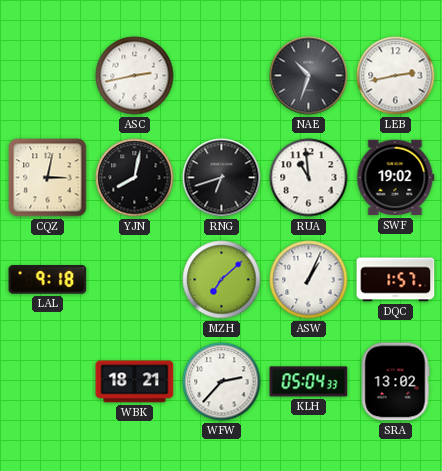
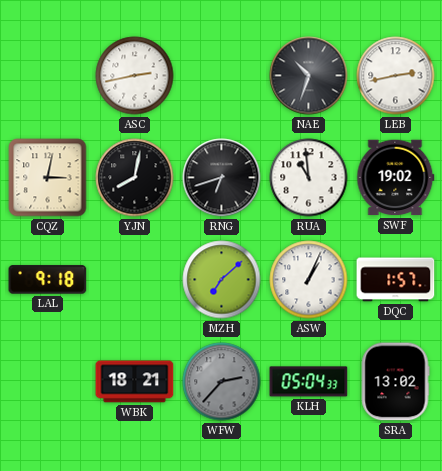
WFW dial: white -> grey
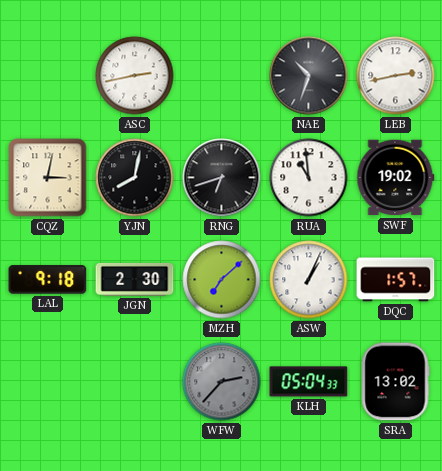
JGN: none -> 2:30
WBK: 18:21 -> none
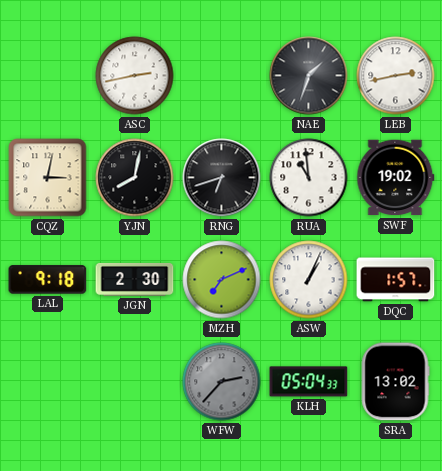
NAE: 10:33 -> 1:33
MZH: 7:08 -> 7:11
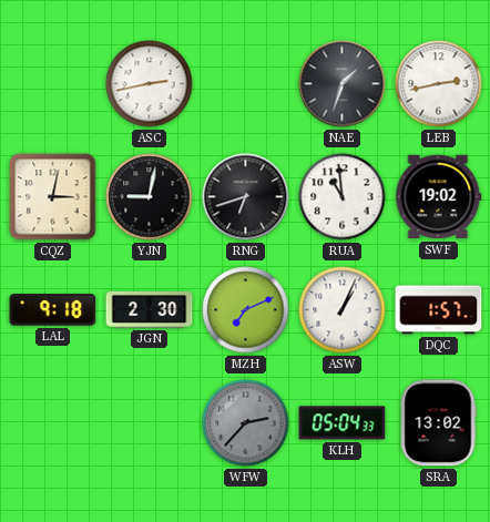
YJN: 8:02 -> 9:02
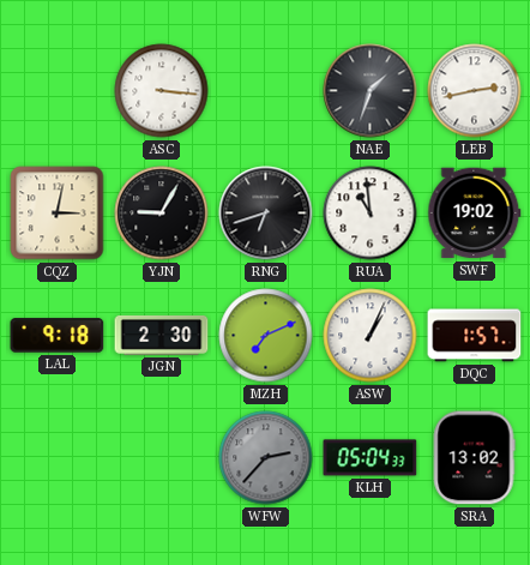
ASC: 2:43 -> 3:16
YJN: 9:02 -> 9:05
